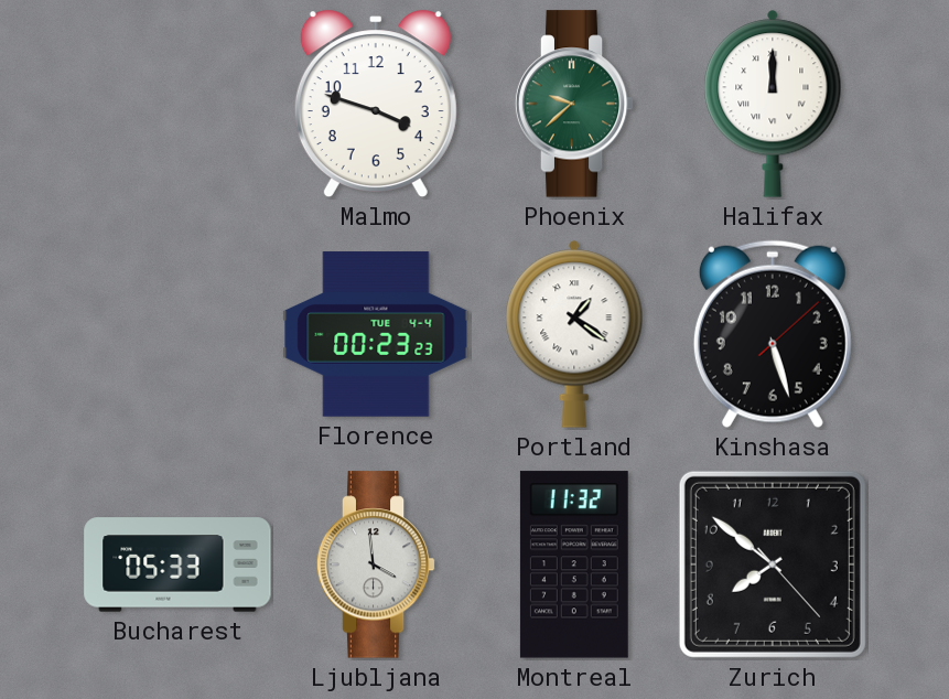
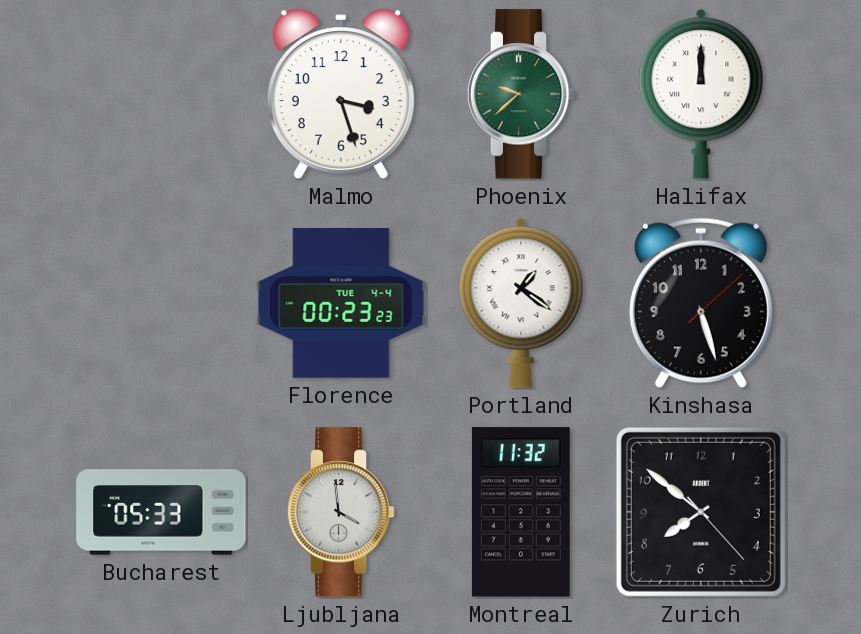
Malmo: 3:48 -> 3:27
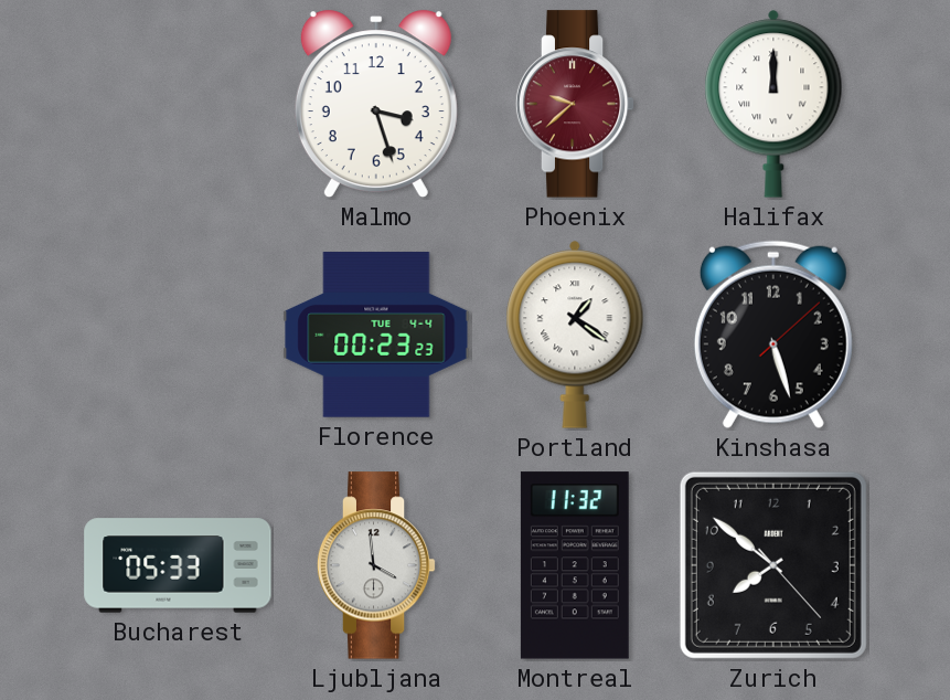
Phoenix dial: green -> burgundy
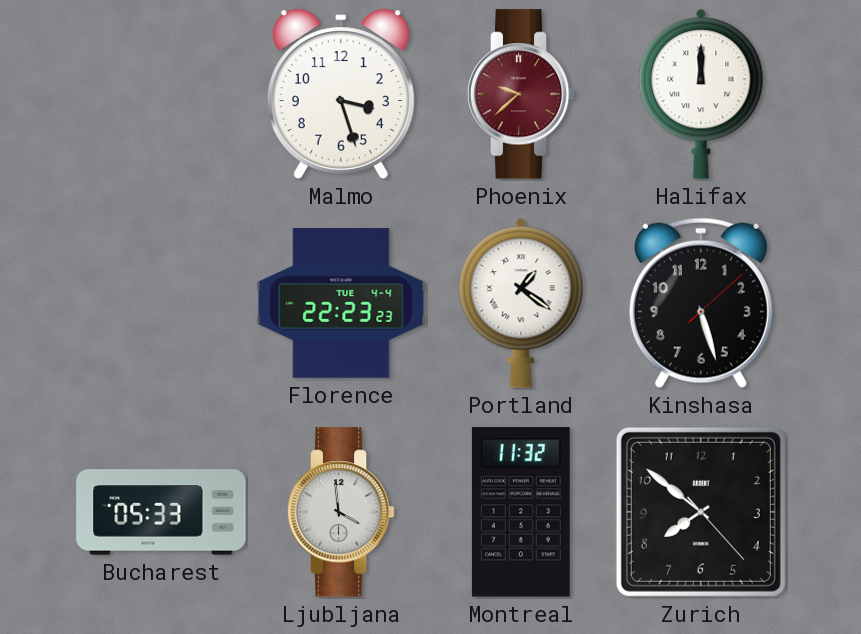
Florence: 00:23 -> 22:23
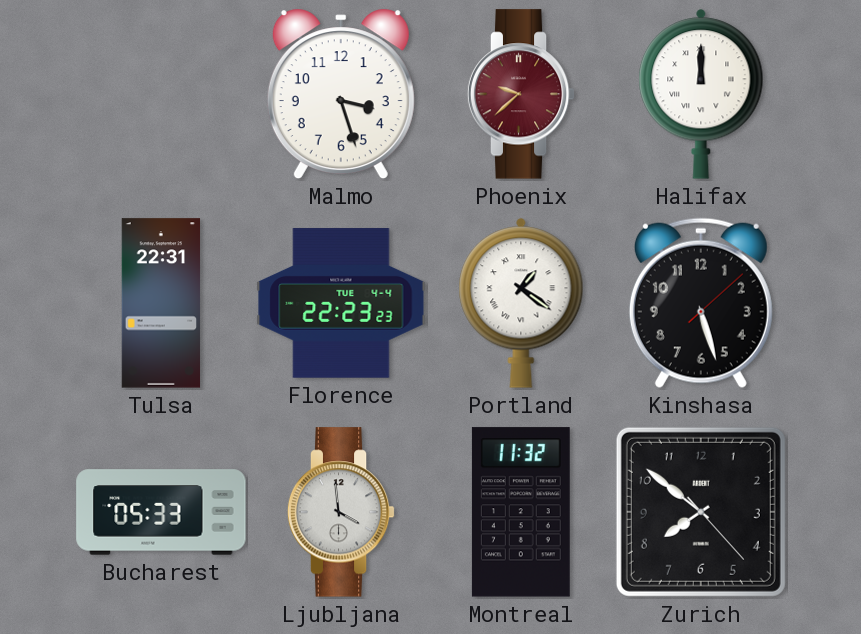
Tulsa: none -> 22:31
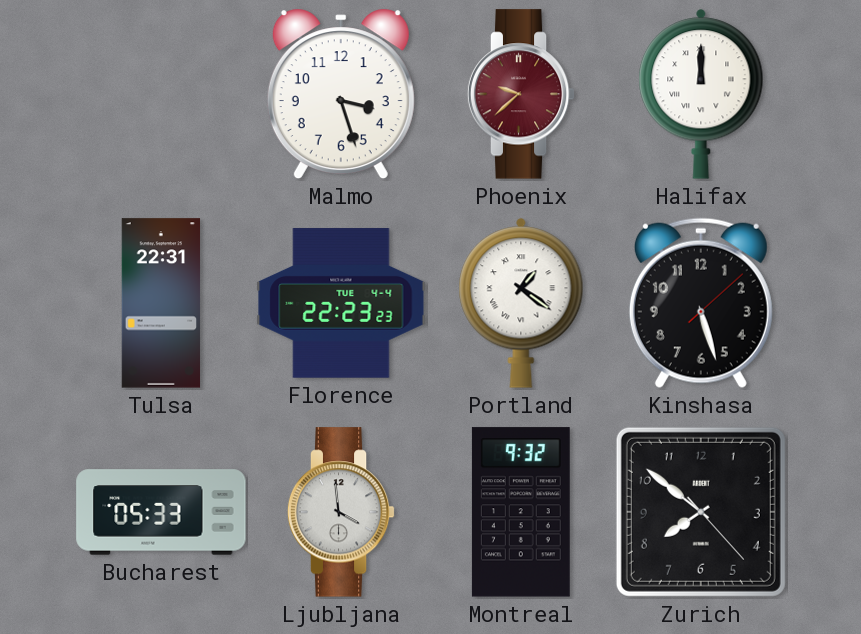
Montreal: 11:32 -> 9:32
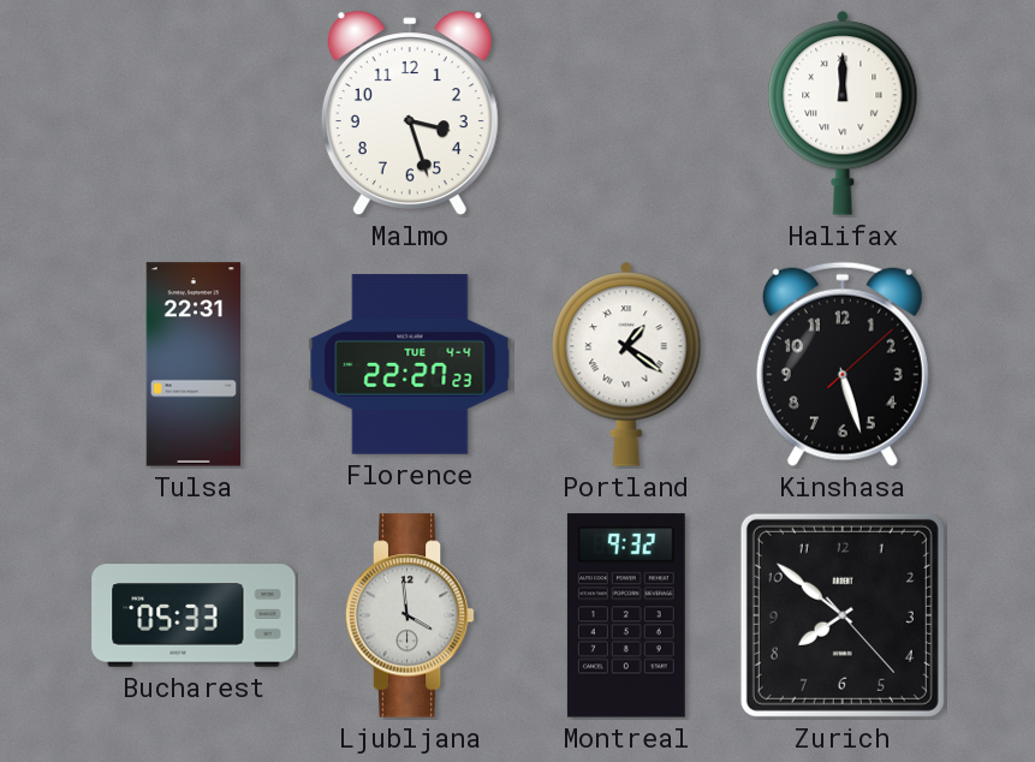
Phoenix: 9:38 -> none
Florence: 22:23 -> 22:27
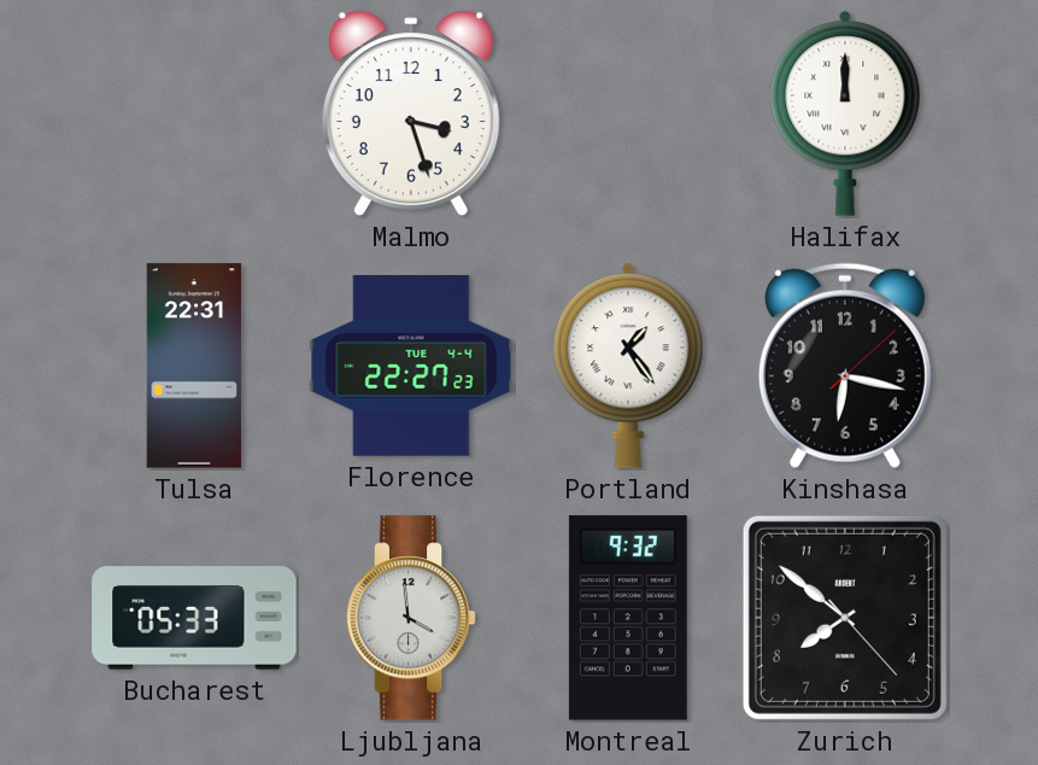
Portland: 1:21 -> 1:24
Kinshasa: 5:27 -> 6:17
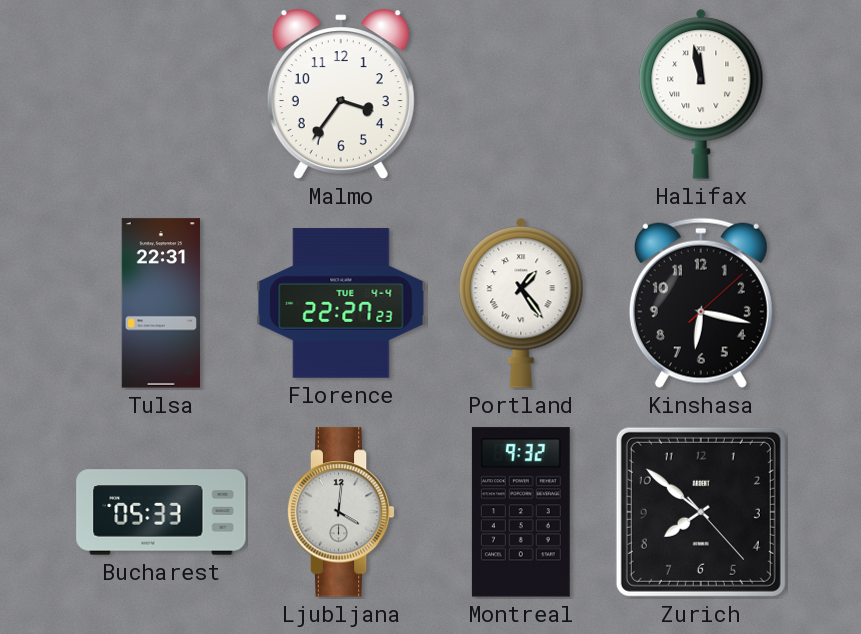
Malmo: 3:27 -> 3:36
Halifax: 12:00 -> 11:58
Ljubljana: 3:59 -> 4:01
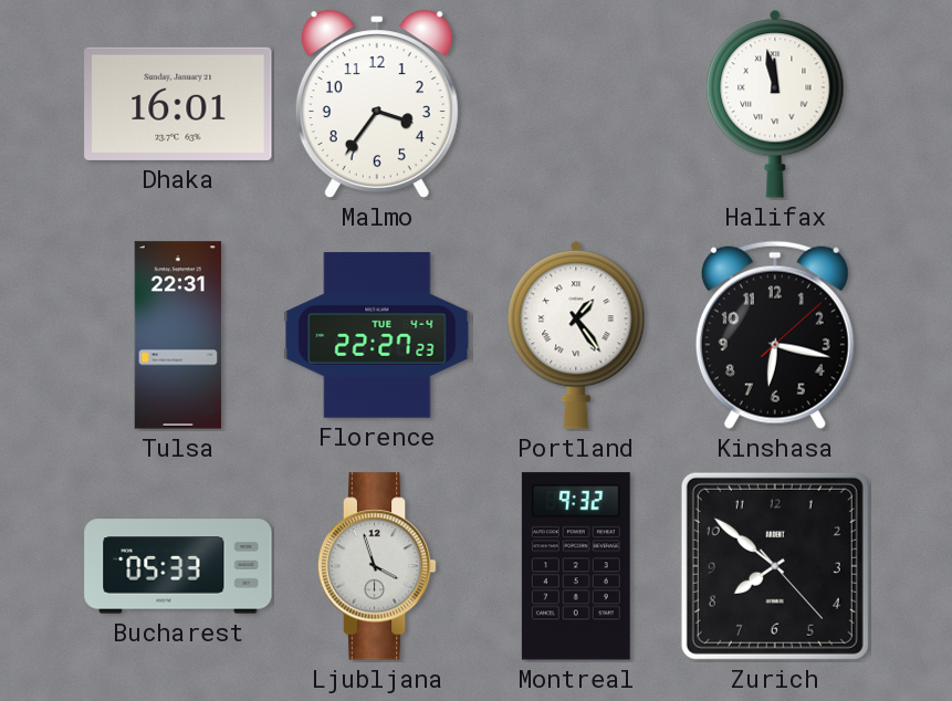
Dhaka: none -> 16:01
Ljubljana: 4:01 -> 3:57
